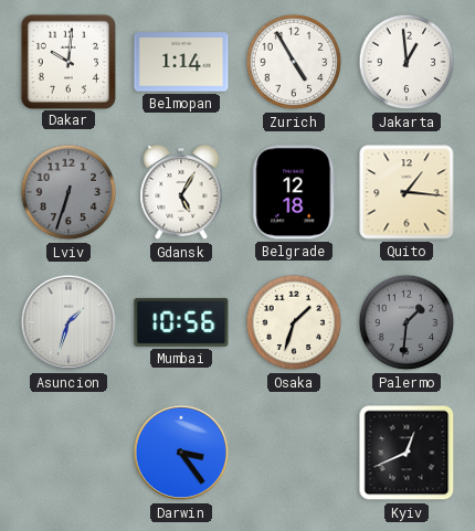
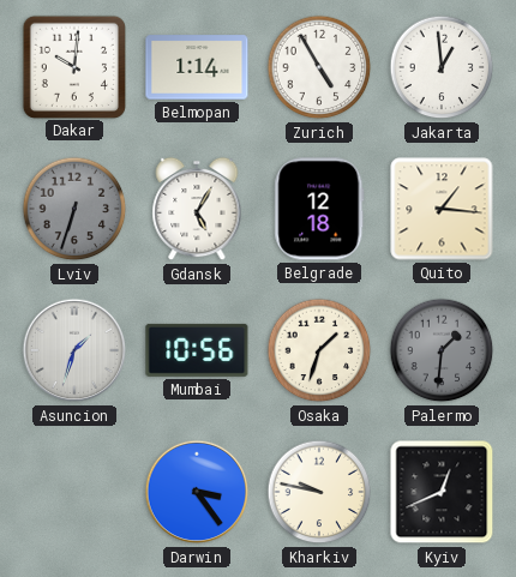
Kharkiv: none -> 9:47
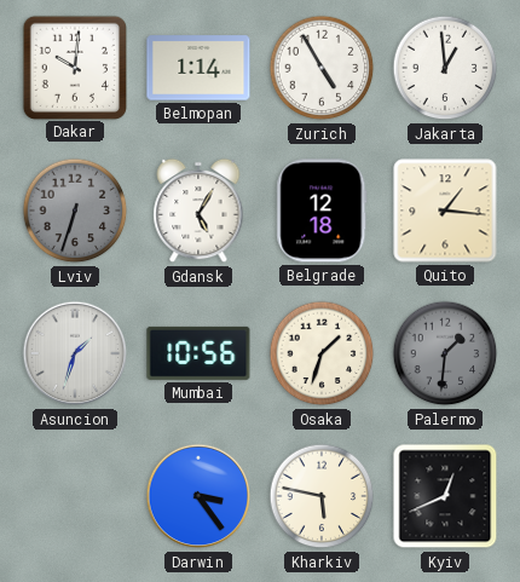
Kharkiv: 9:47 -> 5:47
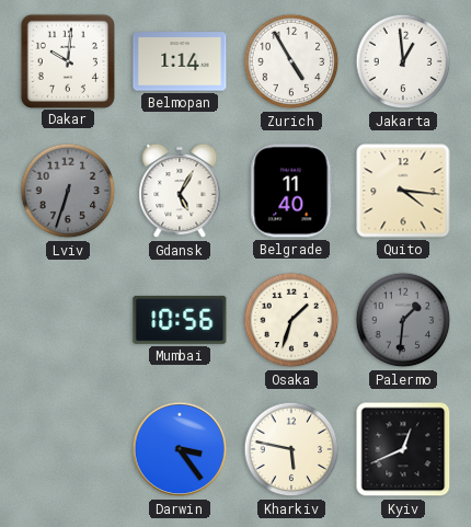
Belgrade: 12:18 -> 11:40
Quito: 1:16 -> 4:16
Asuncion: 1:33 -> none
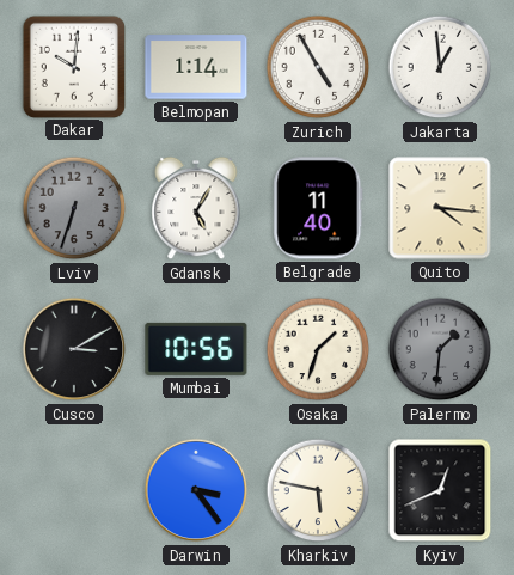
Cusco: none -> 3:10
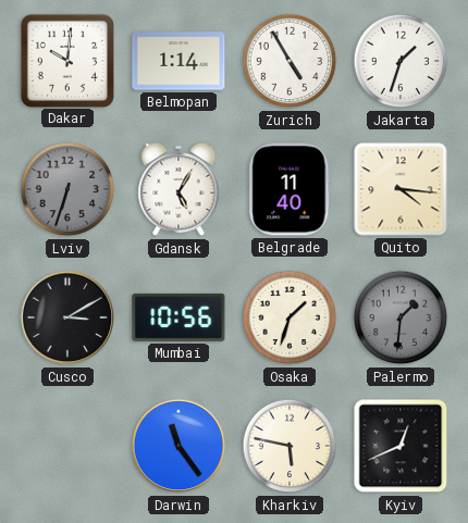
Jakarta: 12:59 -> 1:33
Darwin: 3:24 -> 11:24
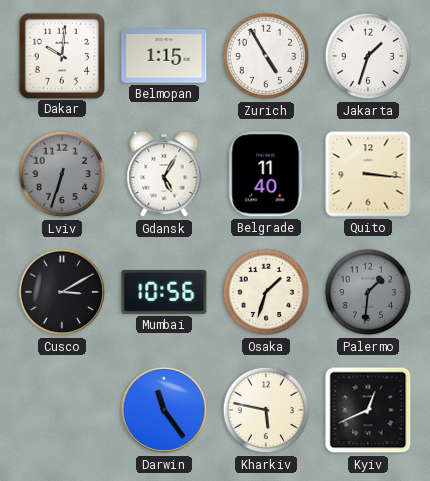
Belmopan: 1:14 -> 1:15
Quito: 4:16 -> 3:16
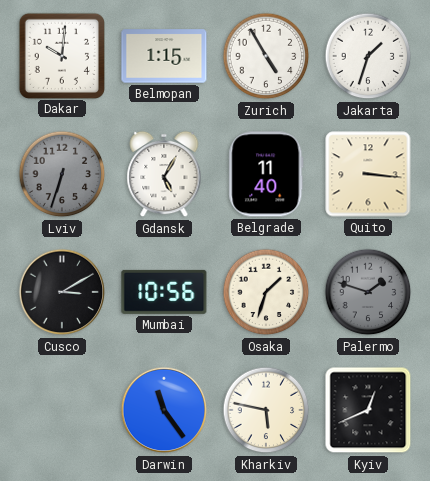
Palermo: 1:31 -> 1:48
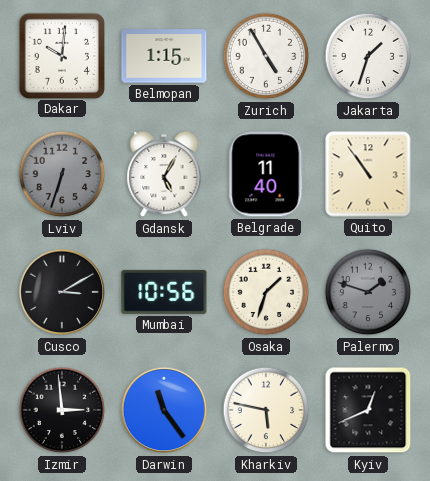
Quito: 3:16 -> 10:54
Izmir: none -> 2:59
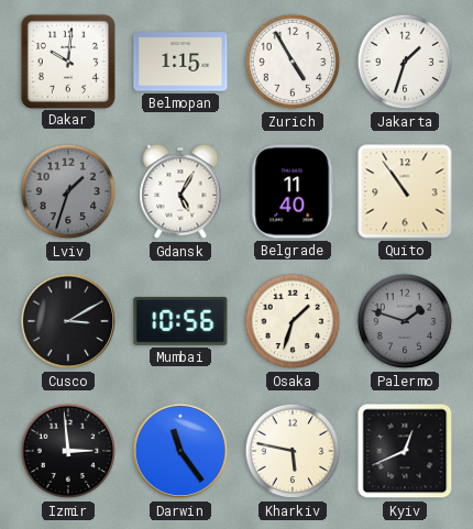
Lviv: 6:33 -> 1:33
